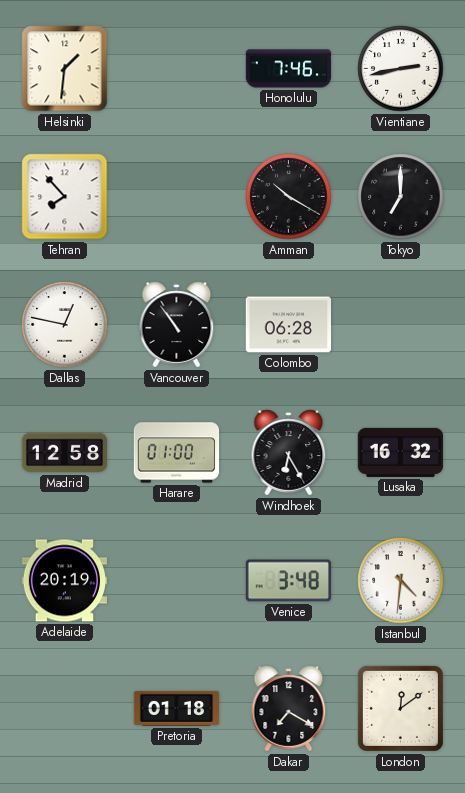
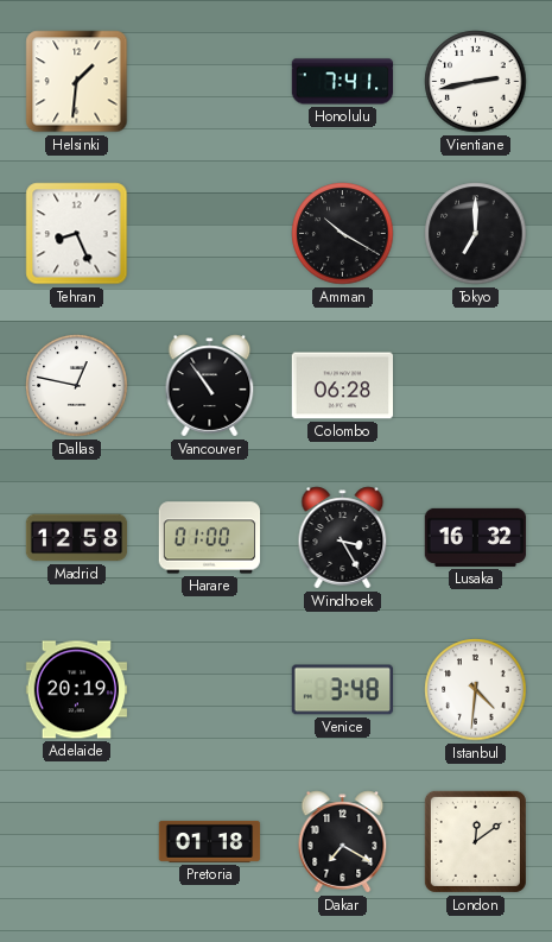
Honolulu: 7:46 -> 7:41
Tehran: 7:53 -> 8:26
Windhoek: 6:25 -> 3:25
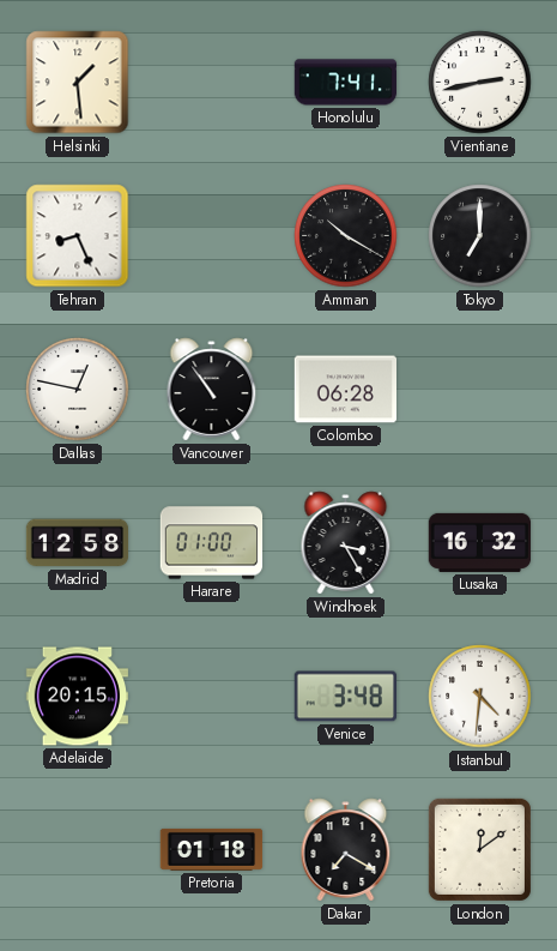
Helsinki: 1:31 -> 1:29
Adelaide: 20:19 -> 20:15
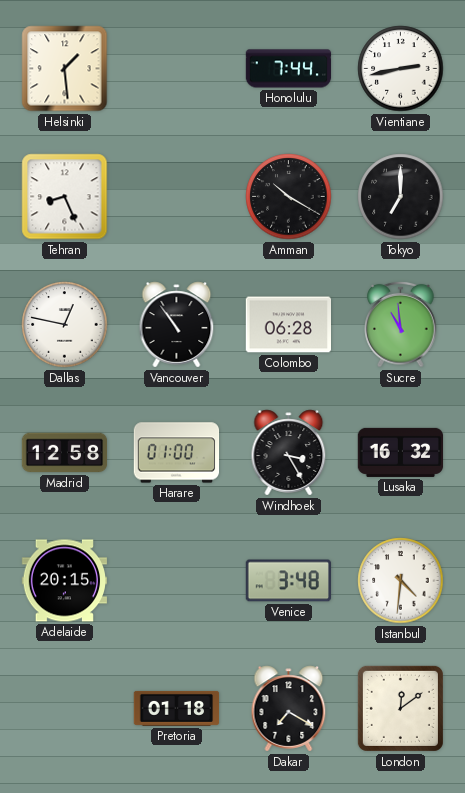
Honolulu: 7:41 -> 7:44
Sucre: none -> 10:59
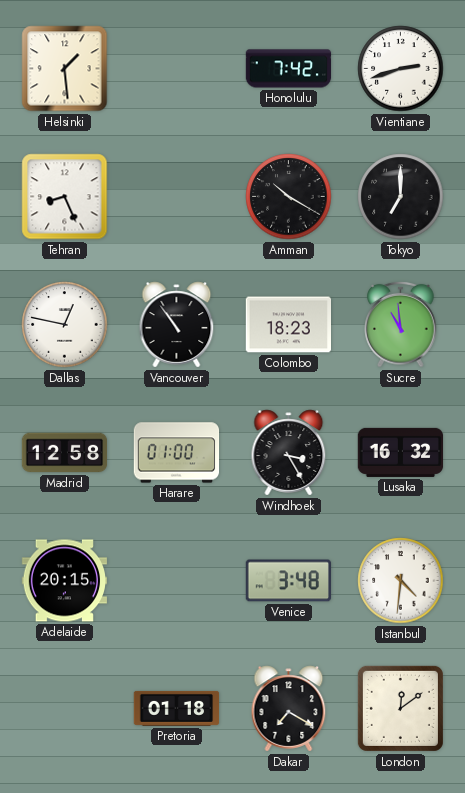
Honolulu: 7:44 -> 7:42
Vientiane: 2:43 -> 2:42
Colombo: 06:28 -> 18:23
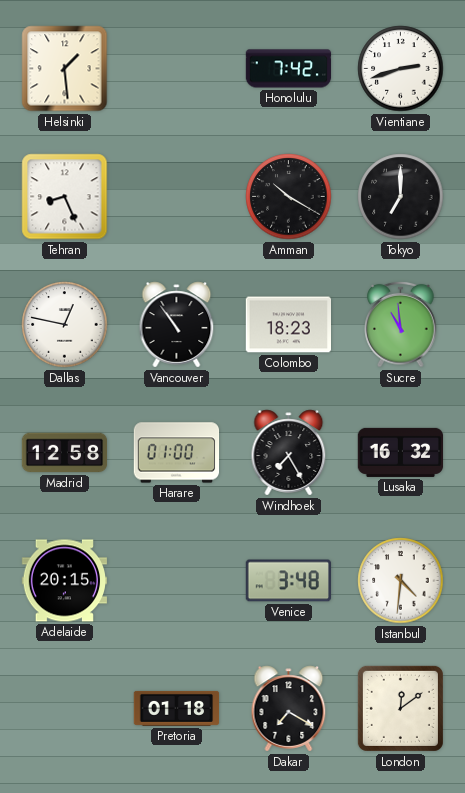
Windhoek: 3:25 -> 7:25
